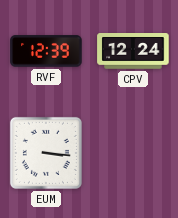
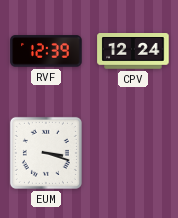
EUM: 3:16 -> 3:18
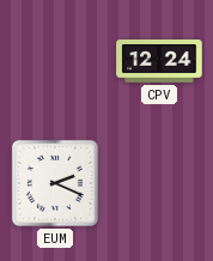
RVF: 12:39 -> none
EUM: 3:18 -> 2:19
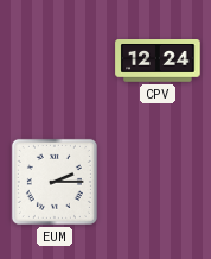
EUM: 2:19 -> 2:15
